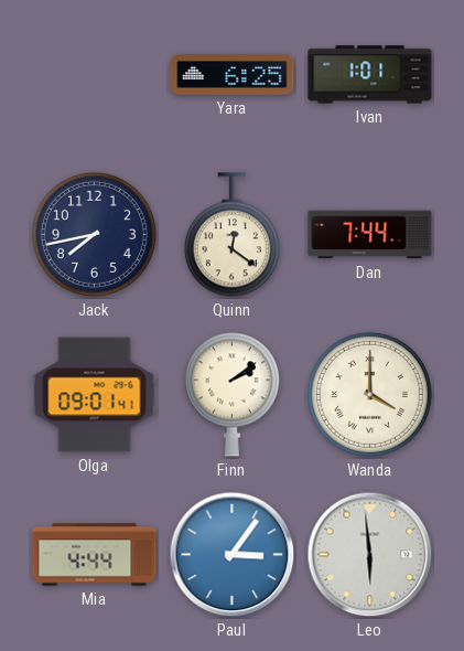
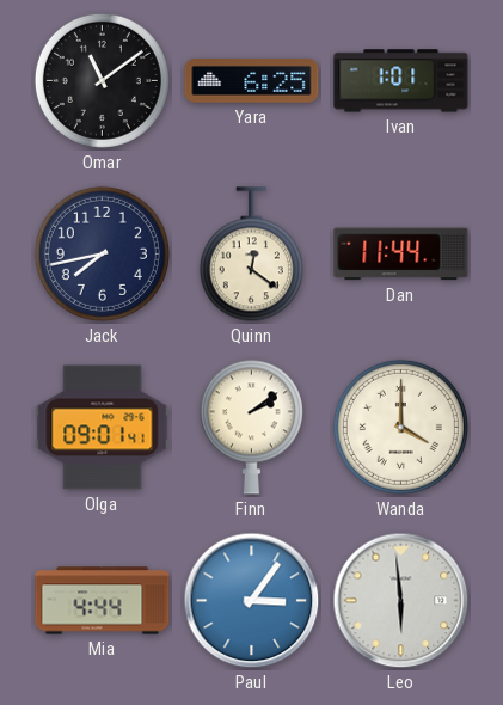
Omar: none -> 11:09
Dan: 7:44 -> 11:44
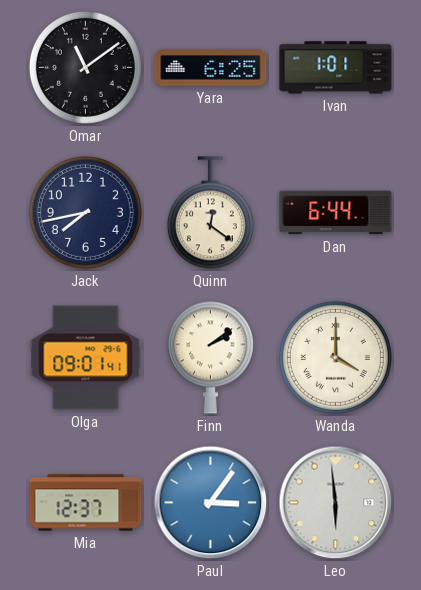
Dan: 11:44 -> 6:44
Mia: 4:44 -> 12:37
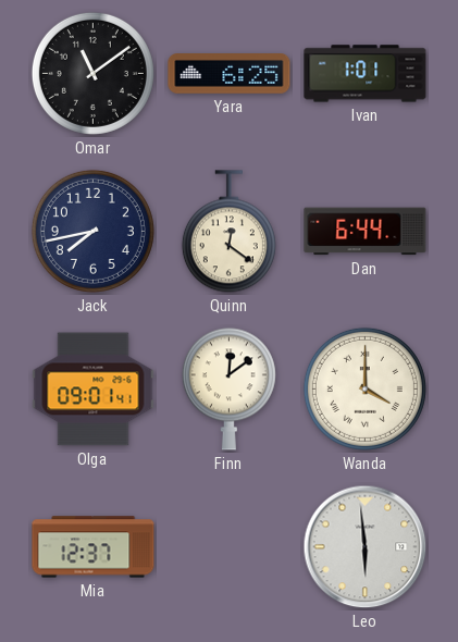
Finn: 2:09 -> 12:09
Paul: 3:06 -> none
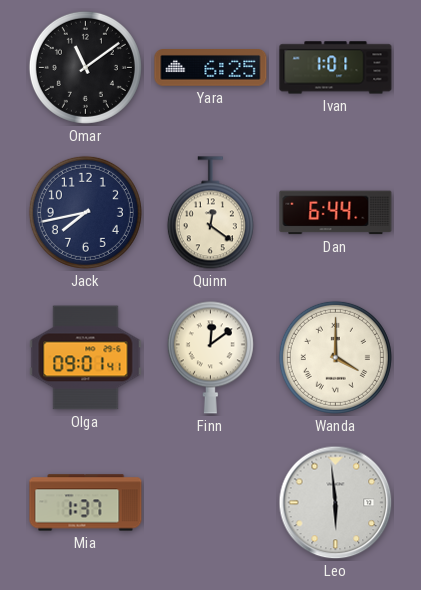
Mia: 12:37 -> 1:37
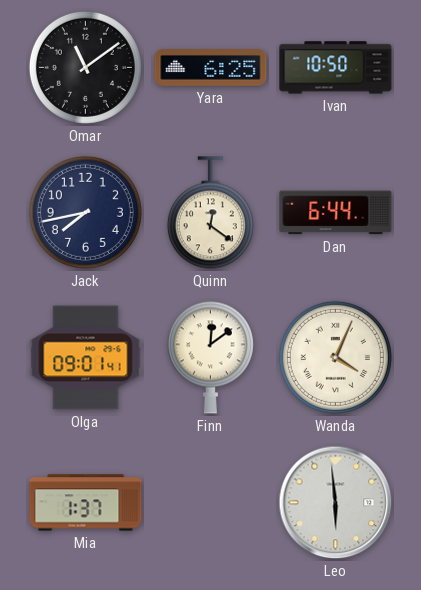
Ivan: 1:01 -> 10:50
Wanda: 4:00 -> 4:04
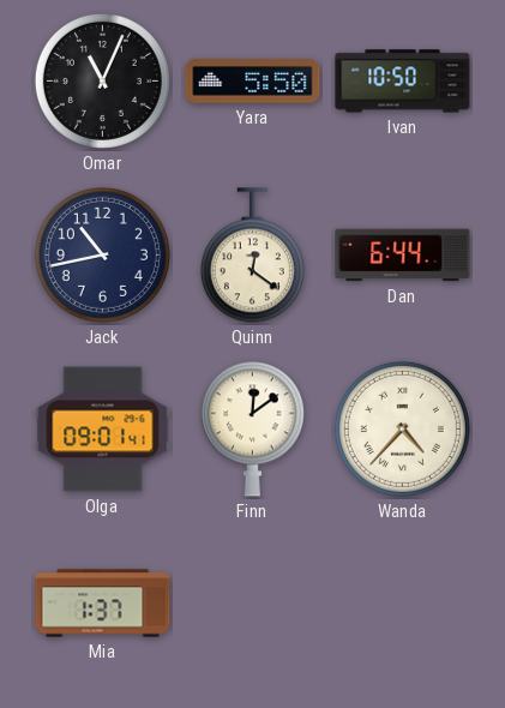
Omar: 11:09 -> 11:04
Yara: 6:25 -> 5:50
Jack: 7:43 -> 10:43
Wanda: 4:04 -> 4:37
Leo: 5:59 -> none
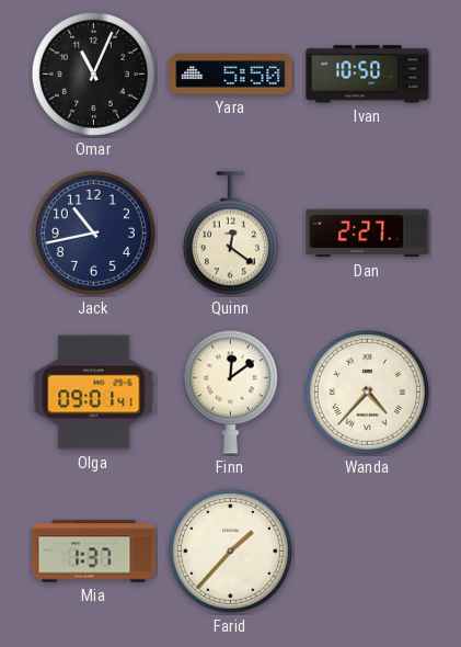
Dan: 6:44 -> 2:27
Farid: none -> 1:37
